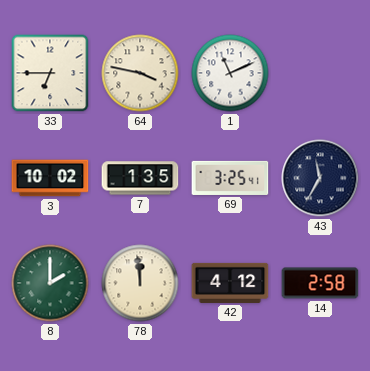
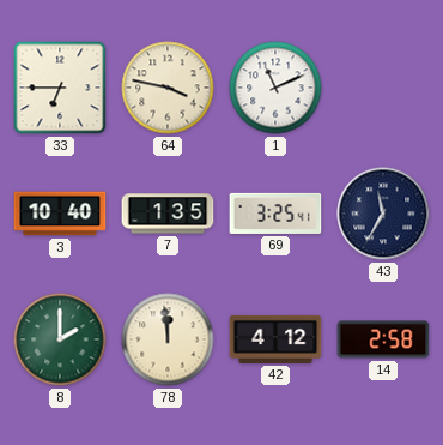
3: 10:02 -> 10:40
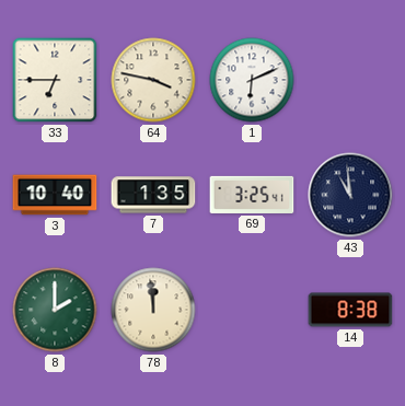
1: 11:11 -> 6:11
43: 11:35 -> 10:59
42: 4:12 -> none
14: 2:58 -> 8:38
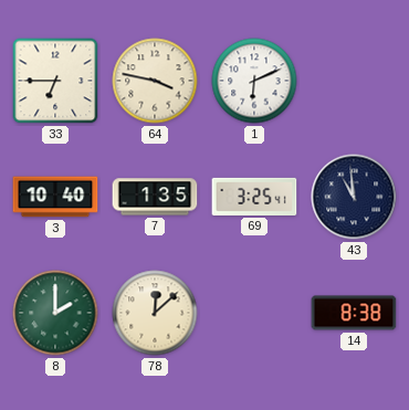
78: 11:59 -> 12:08
